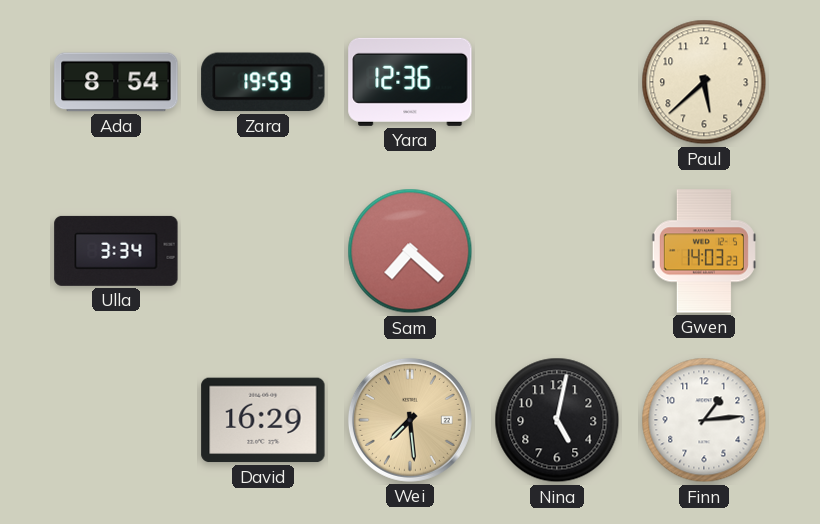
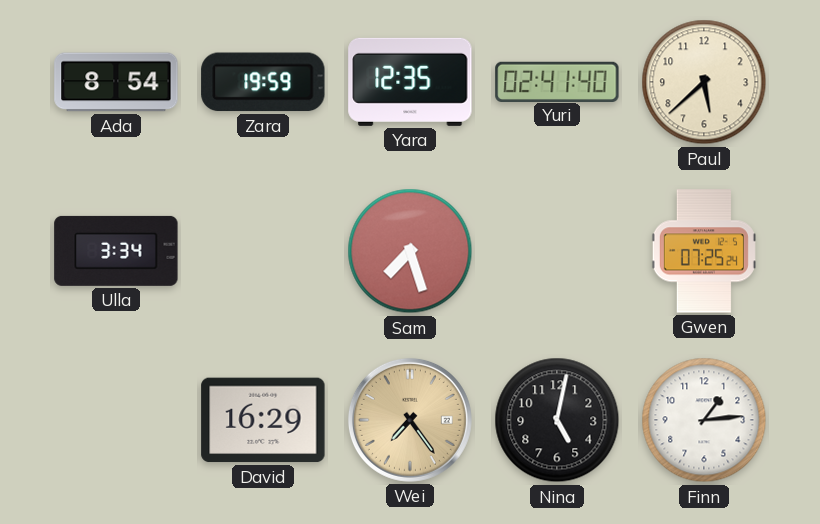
Yara: 12:36 -> 12:35
Yuri: none -> 02:41
Sam: 7:22 -> 7:27
Gwen: 14:03 -> 07:25
Wei: 7:29 -> 7:24
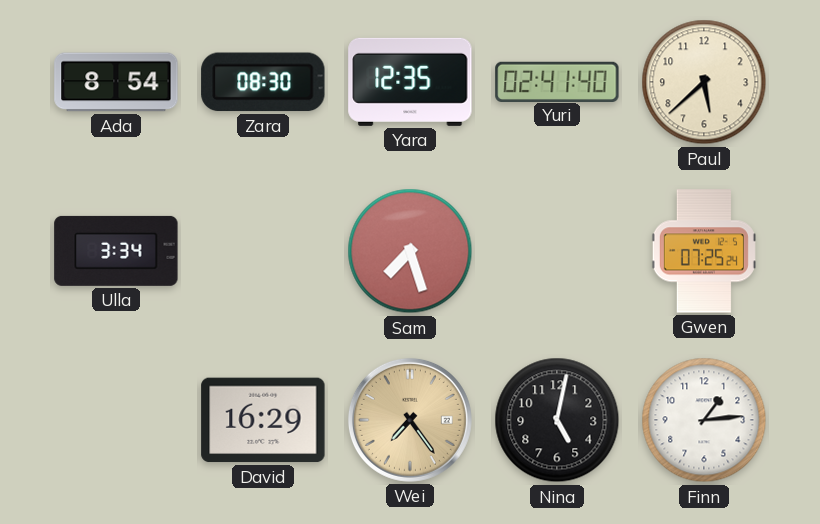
Zara: 19:59 -> 08:30
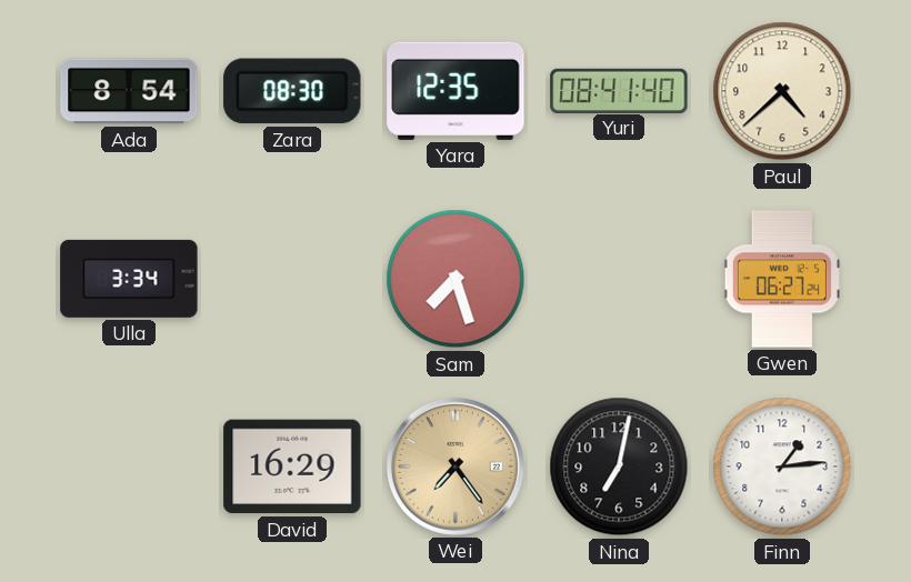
Yuri: 02:41 -> 08:41
Paul: 5:38 -> 4:38
Gwen: 07:25 -> 06:27
Nina: 5:02 -> 7:02
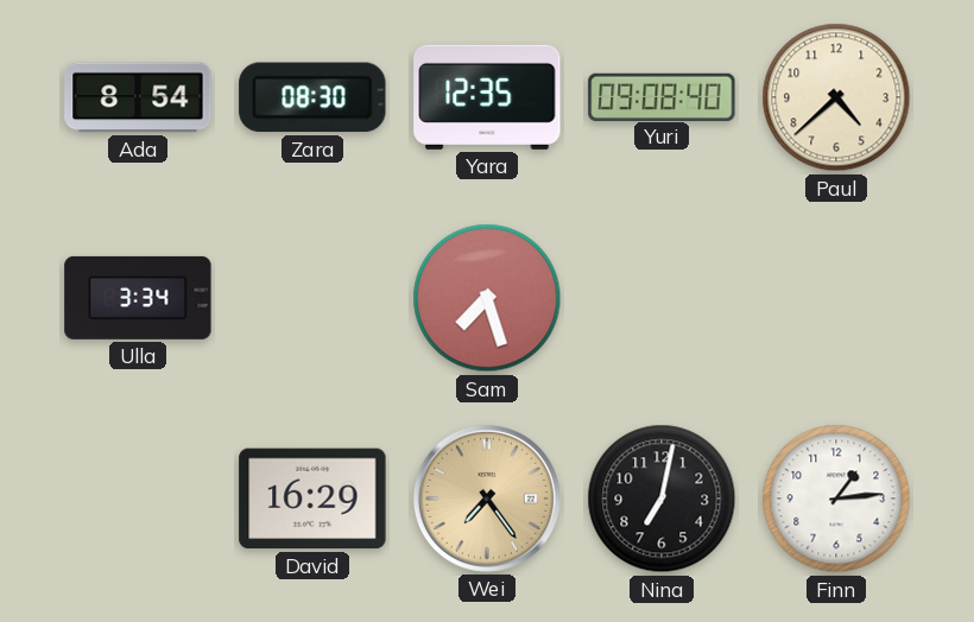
Yuri: 08:41 -> 09:08
Gwen: 06:27 -> none
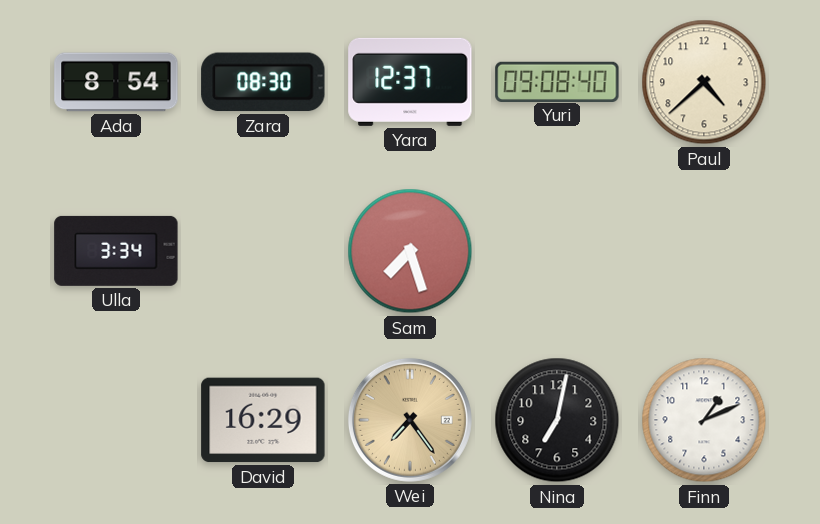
Yara: 12:35 -> 12:37
Finn: 1:14 -> 1:11
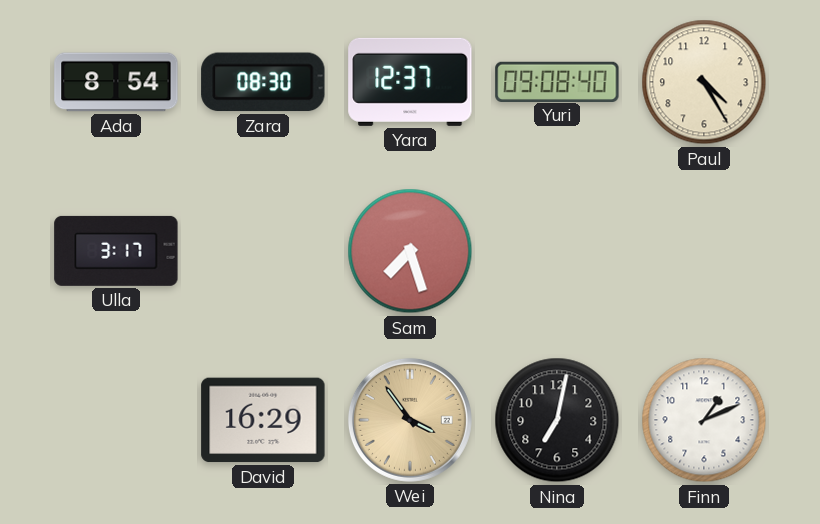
Paul: 4:38 -> 4:25
Ulla: 3:34 -> 3:17
Wei: 7:24 -> 3:54
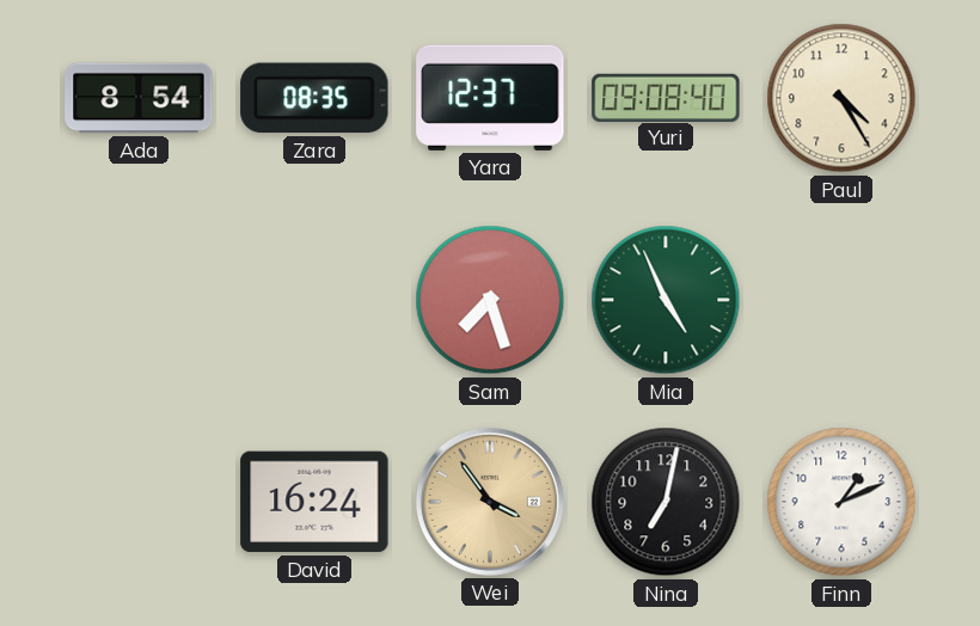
Zara: 08:30 -> 08:35
Ulla: 3:17 -> none
Mia: none -> 4:56
David: 16:29 -> 16:24
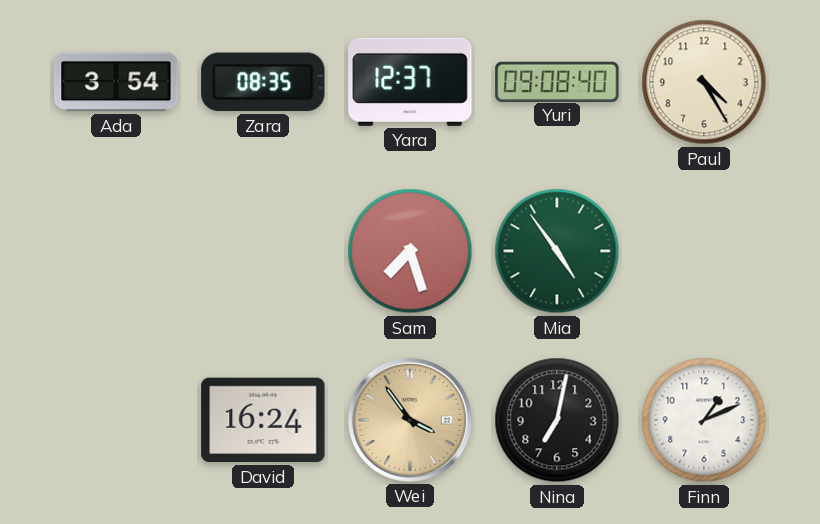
Ada: 8:54 -> 3:54
Mia: 4:56 -> 4:54
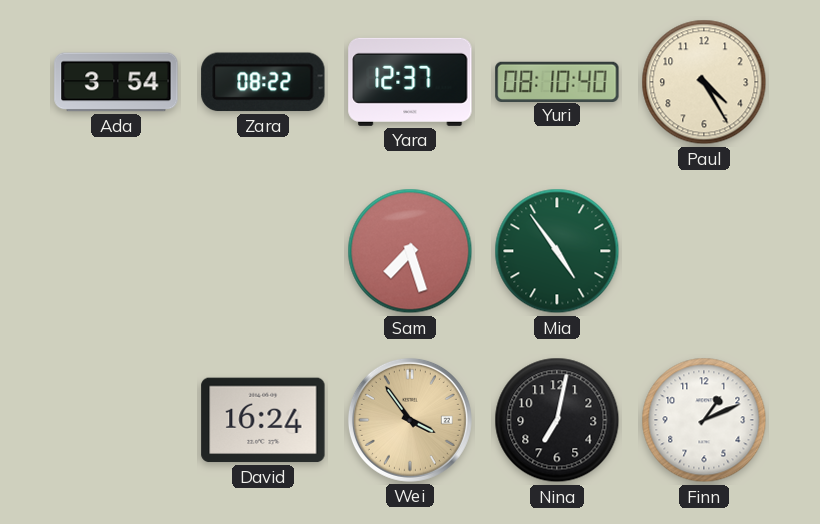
Zara: 08:35 -> 08:22
Yuri: 09:08 -> 08:10
